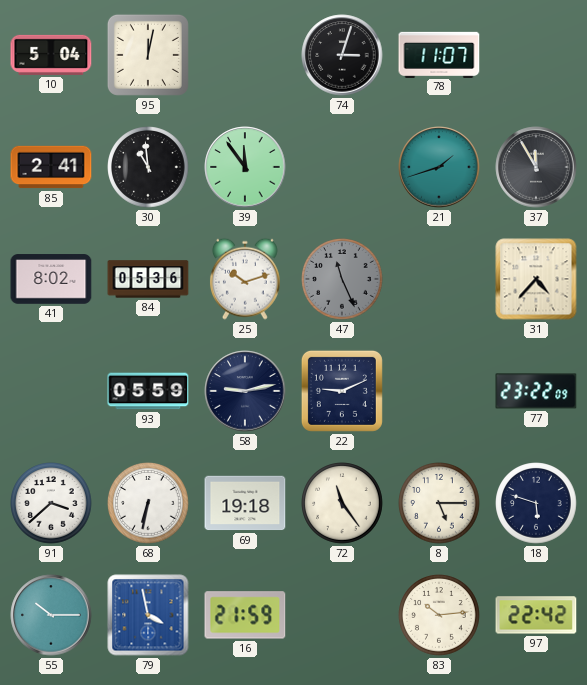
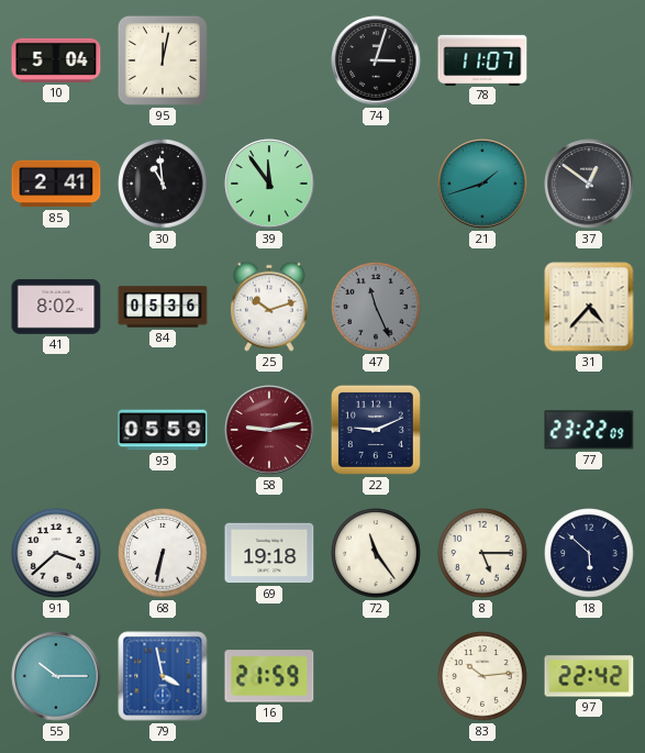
37: 11:55 -> 12:51
58 dial: navy -> burgundy
18: 5:48 -> 5:52
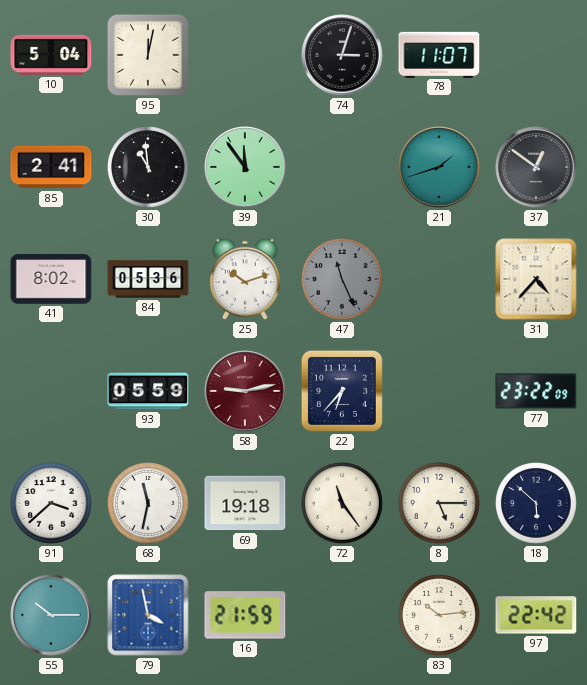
22: 9:11 -> 6:37
68: 6:32 -> 11:32
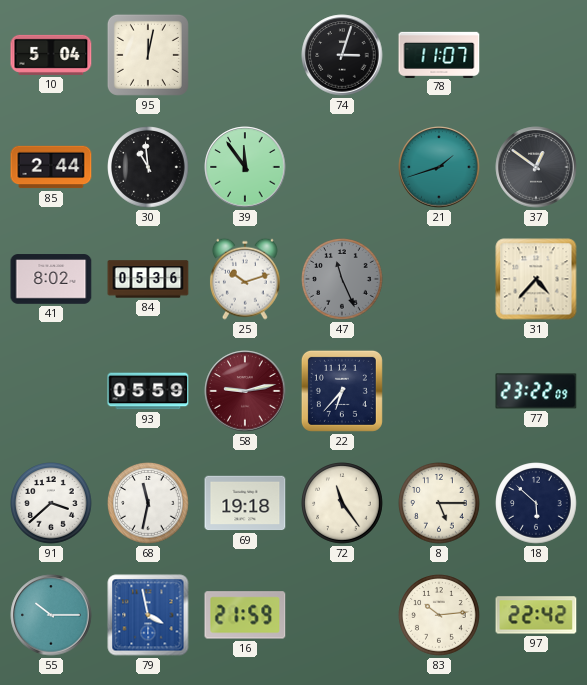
85: 2:41 -> 2:44
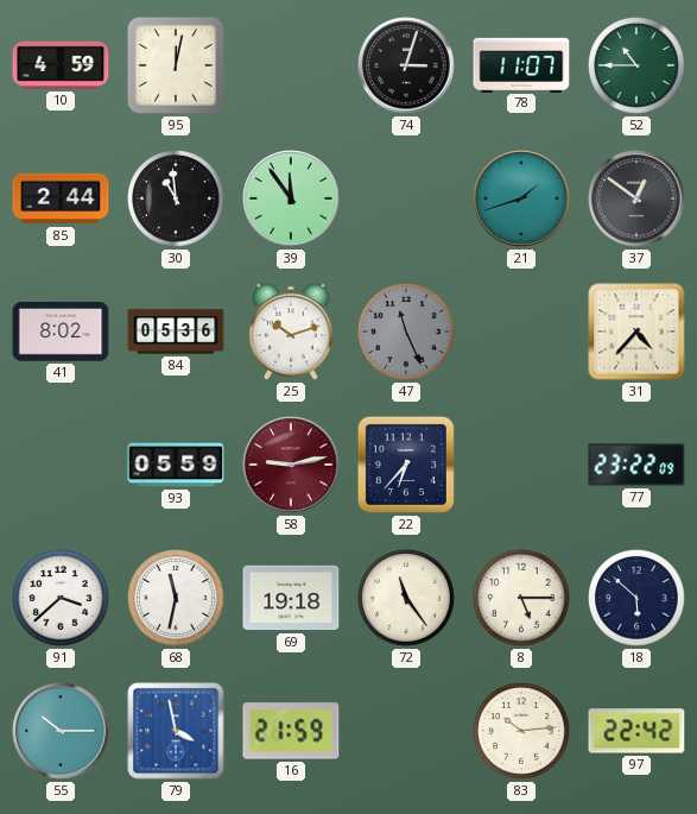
10: 5:04 -> 4:59
52: none -> 10:45
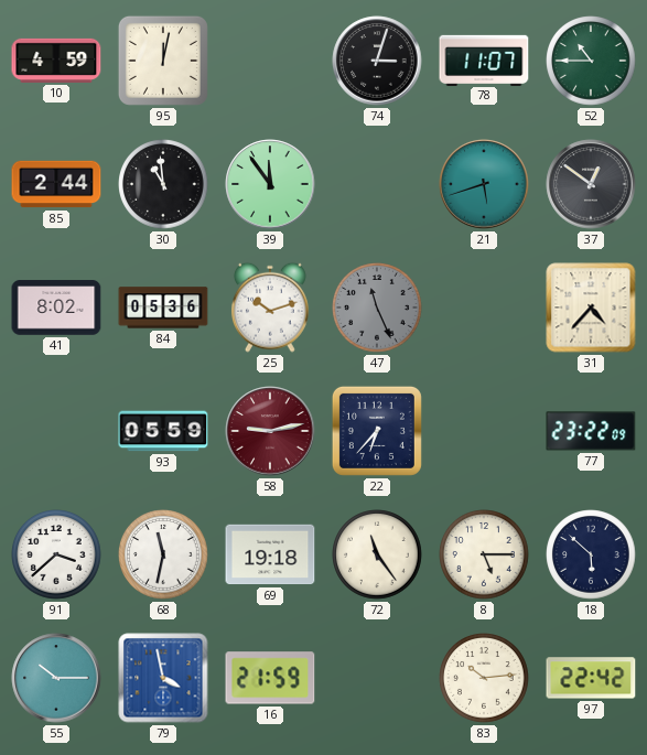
21: 1:42 -> 5:42
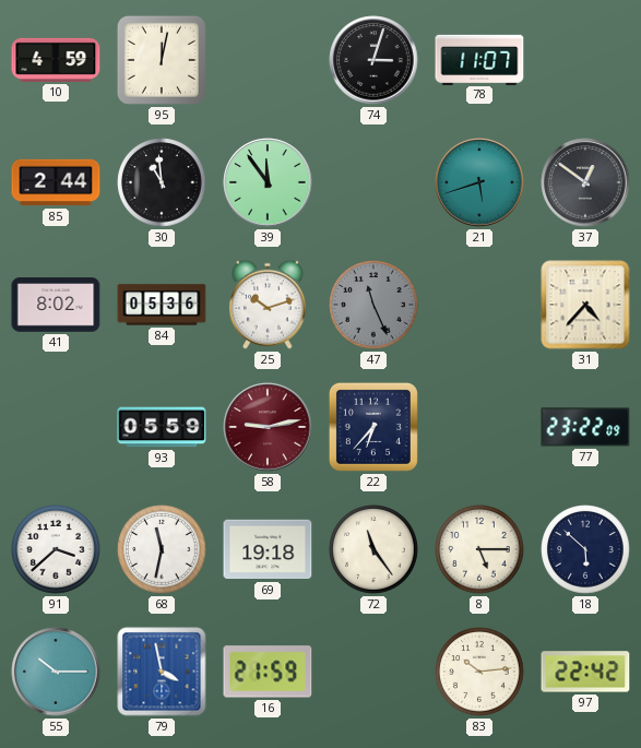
52: 10:45 -> none
